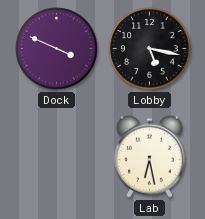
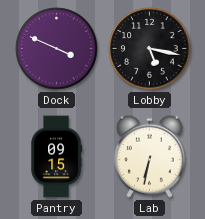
Pantry: none -> 09:15
Lab: 6:28 -> 6:32
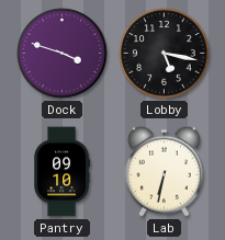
Dock: 3:49 -> 3:48
Pantry: 09:15 -> 09:10
